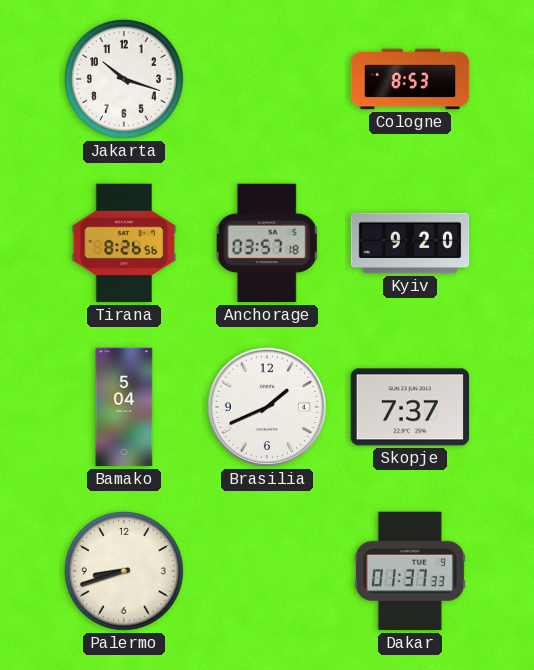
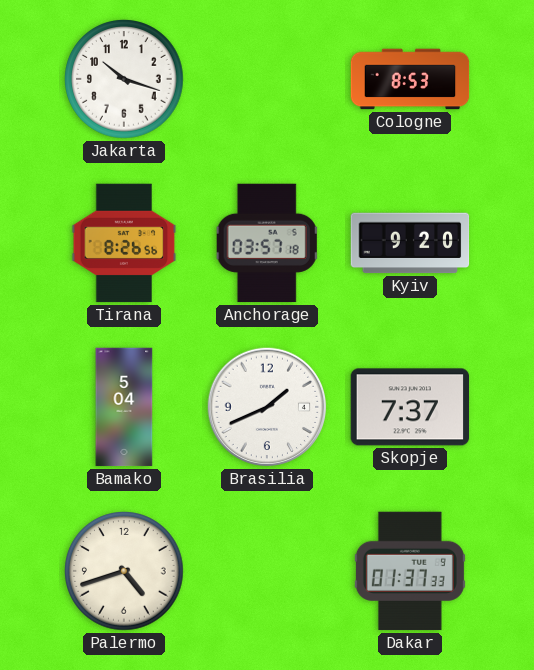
Palermo: 8:42 -> 4:42
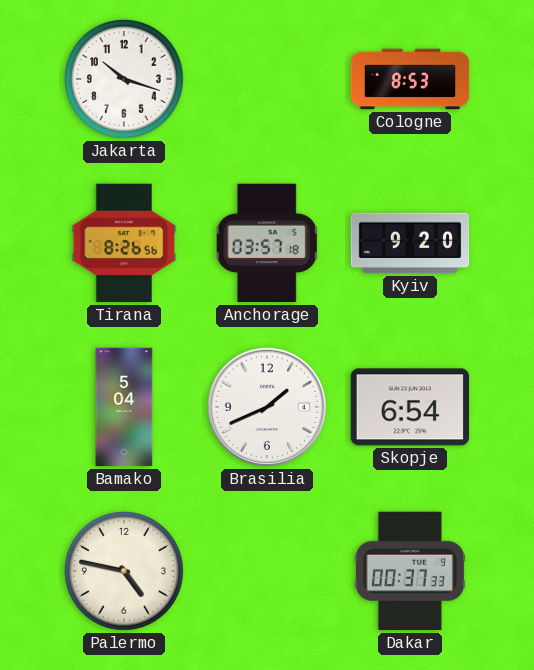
Skopje: 7:37 -> 6:54
Palermo: 4:42 -> 4:47
Dakar: 01:37 -> 00:37
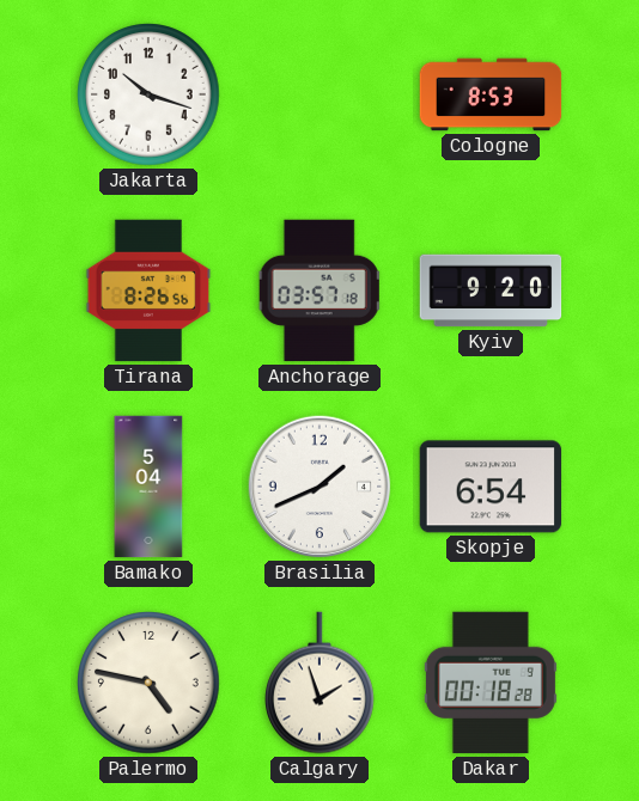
Calgary: none -> 1:57
Dakar: 00:37 -> 00:18
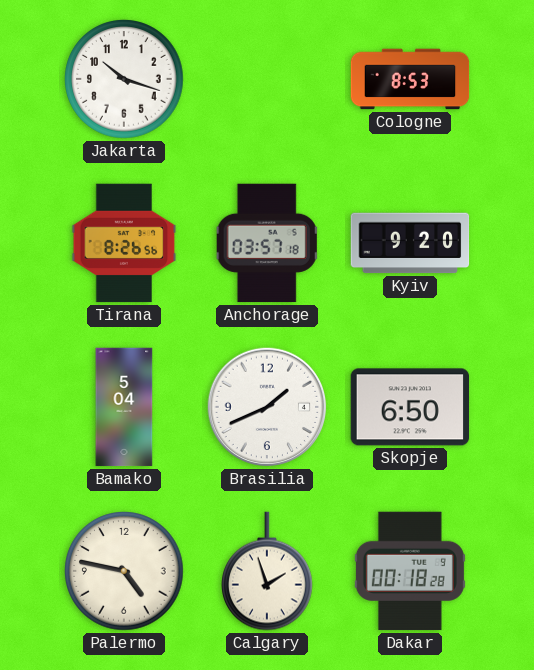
Skopje: 6:54 -> 6:50
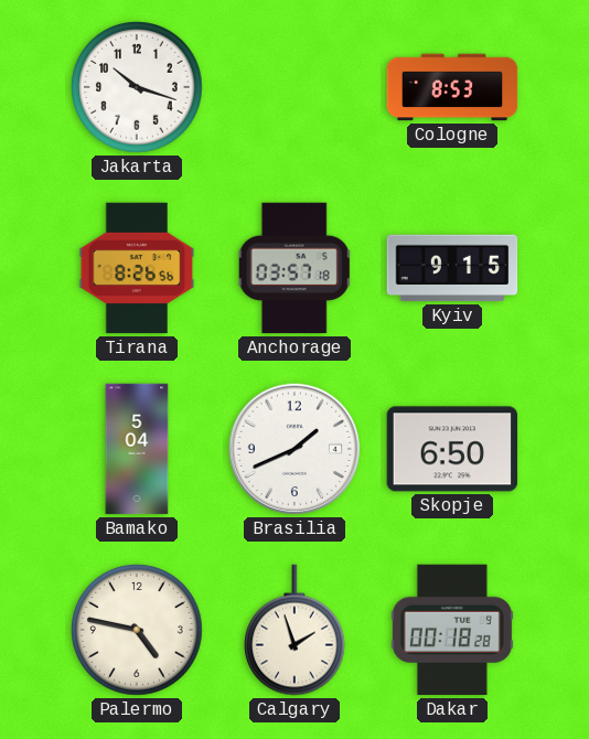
Kyiv: 9:20 -> 9:15
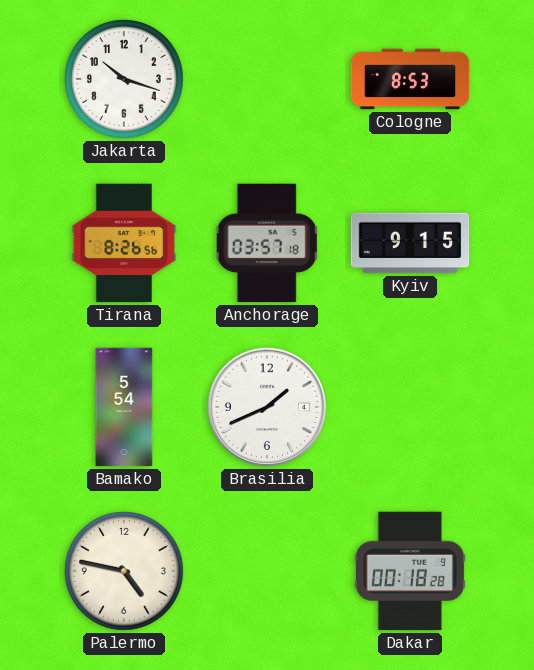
Bamako: 5:04 -> 5:54
Skopje: 6:50 -> none
Calgary: 1:57 -> none
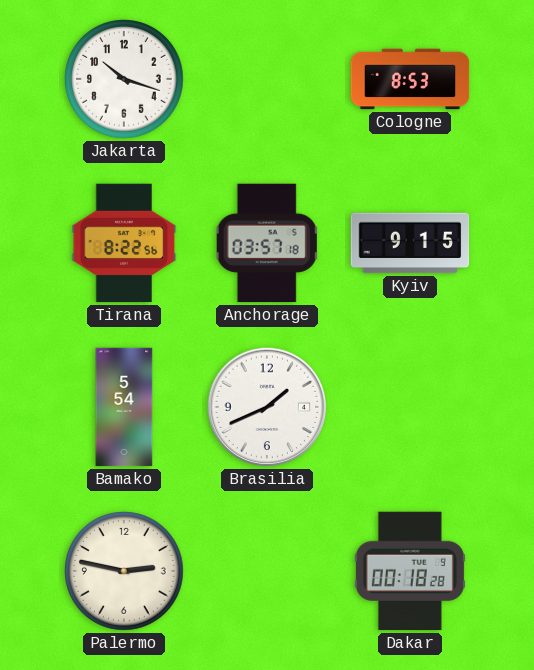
Tirana: 8:26 -> 8:22
Palermo: 4:47 -> 2:47
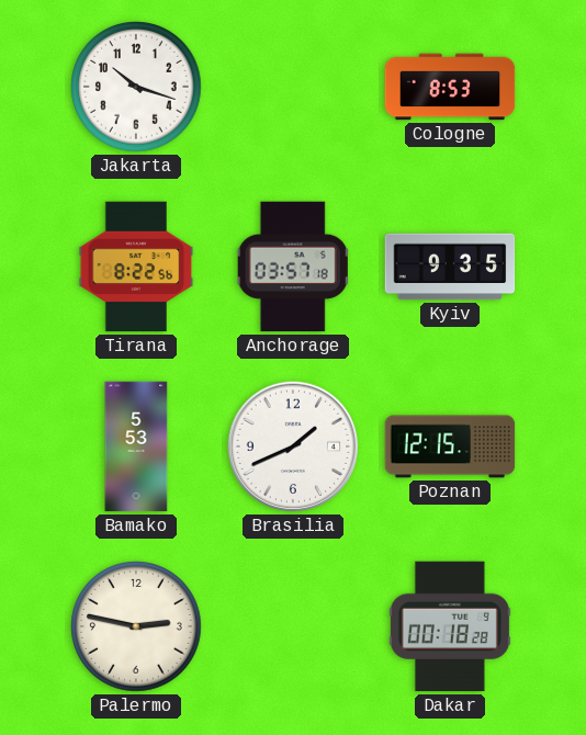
Kyiv: 9:15 -> 9:35
Bamako: 5:54 -> 5:53
Poznan: none -> 12:15
